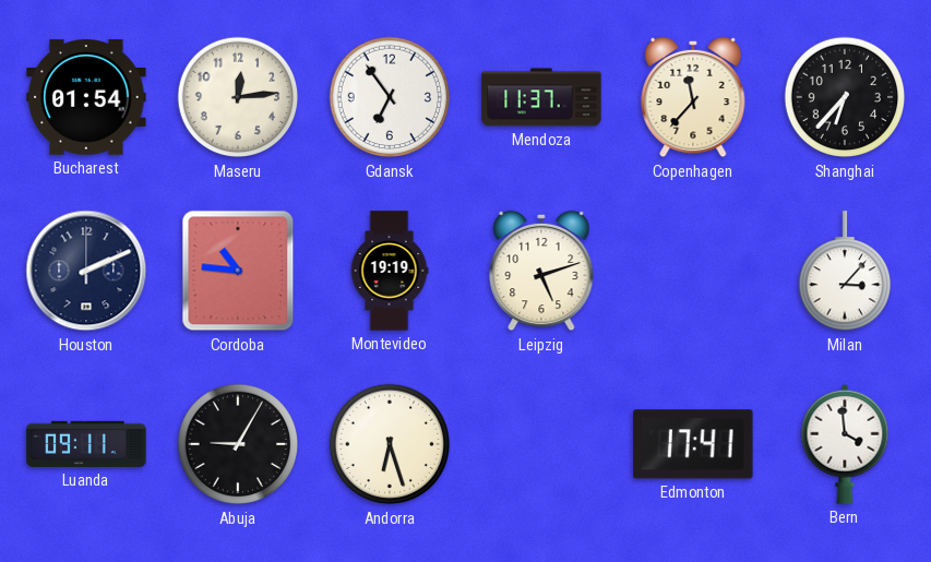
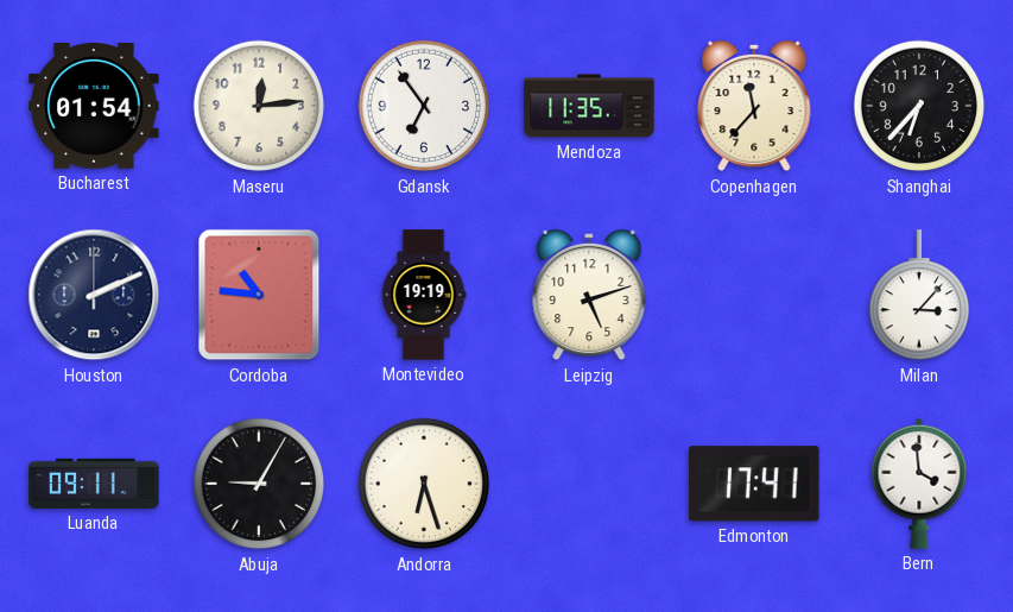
Mendoza: 11:37 -> 11:35
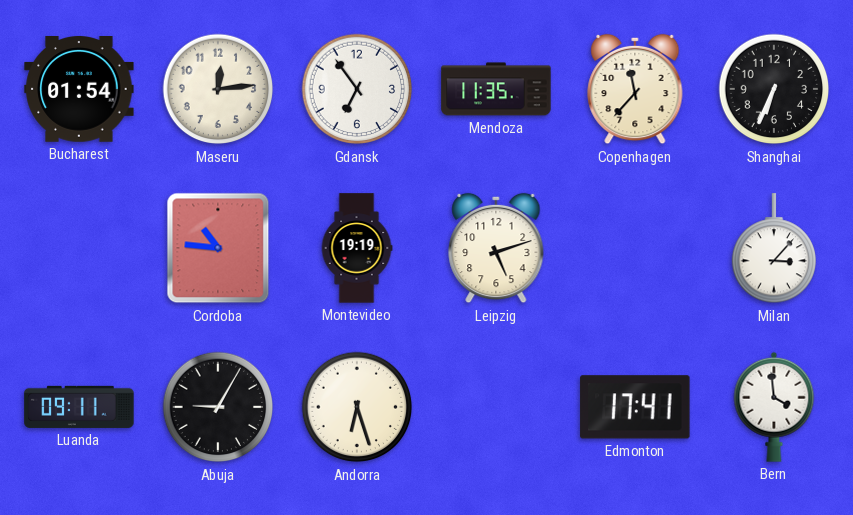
Shanghai: 6:37 -> 6:34
Houston: 2:11 -> none
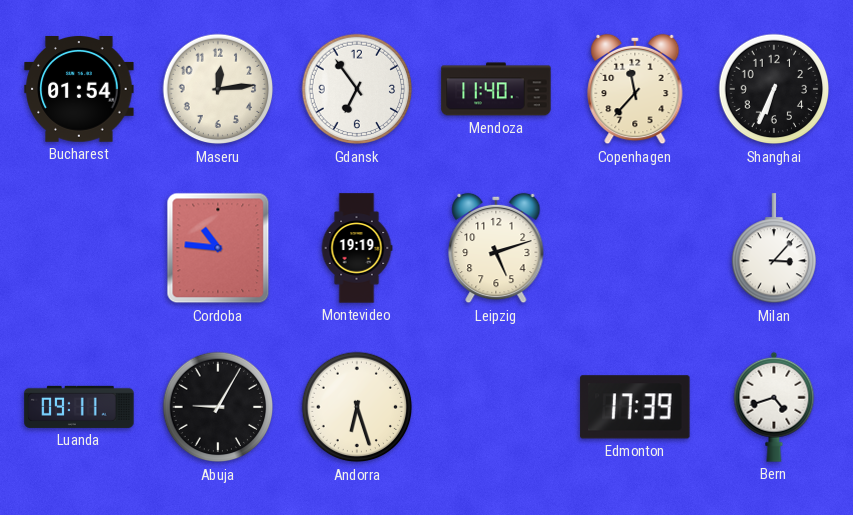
Mendoza: 11:35 -> 11:40
Edmonton: 17:41 -> 17:39
Bern: 3:59 -> 4:42
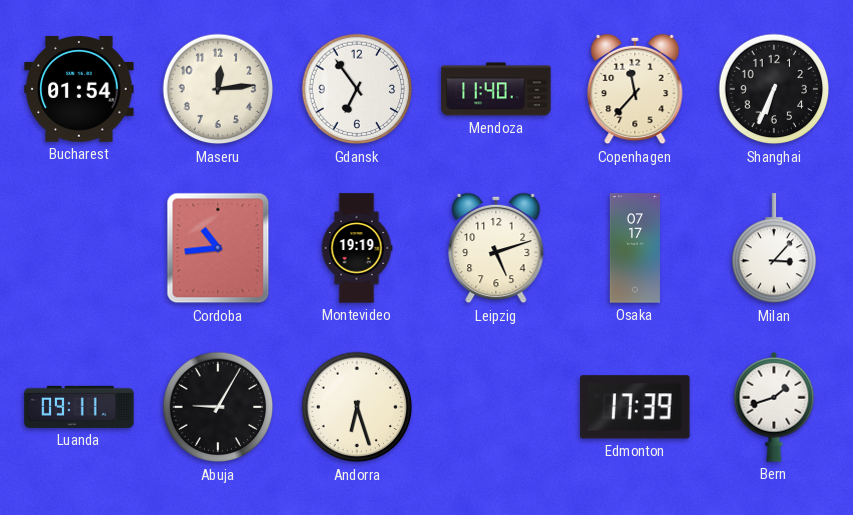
Cordoba: 10:46 -> 10:44
Osaka: none -> 07:17
Bern: 4:42 -> 1:42
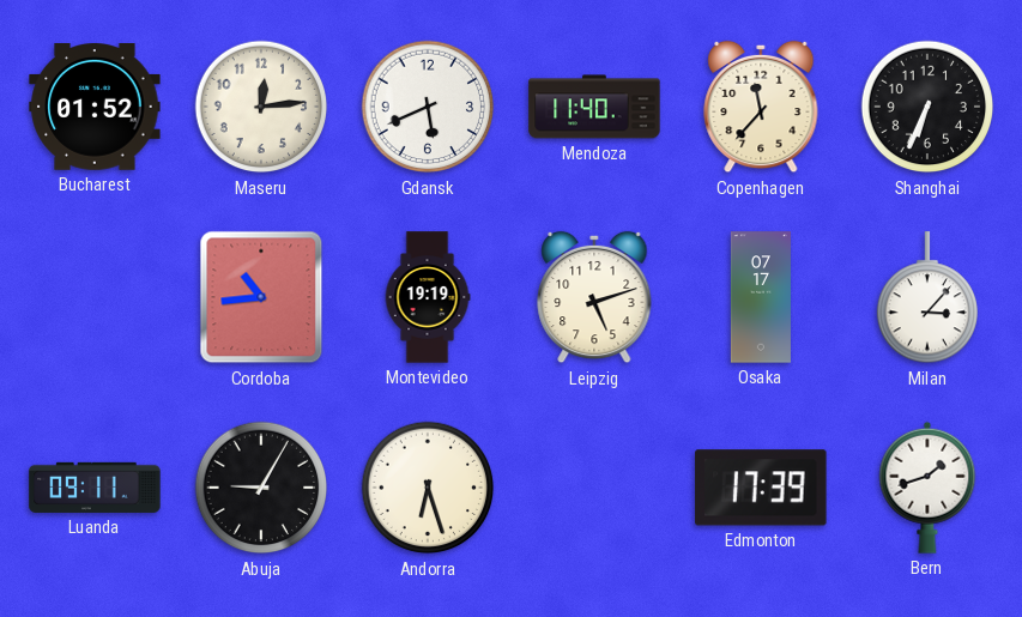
Bucharest: 01:54 -> 01:52
Gdansk: 6:54 -> 5:41
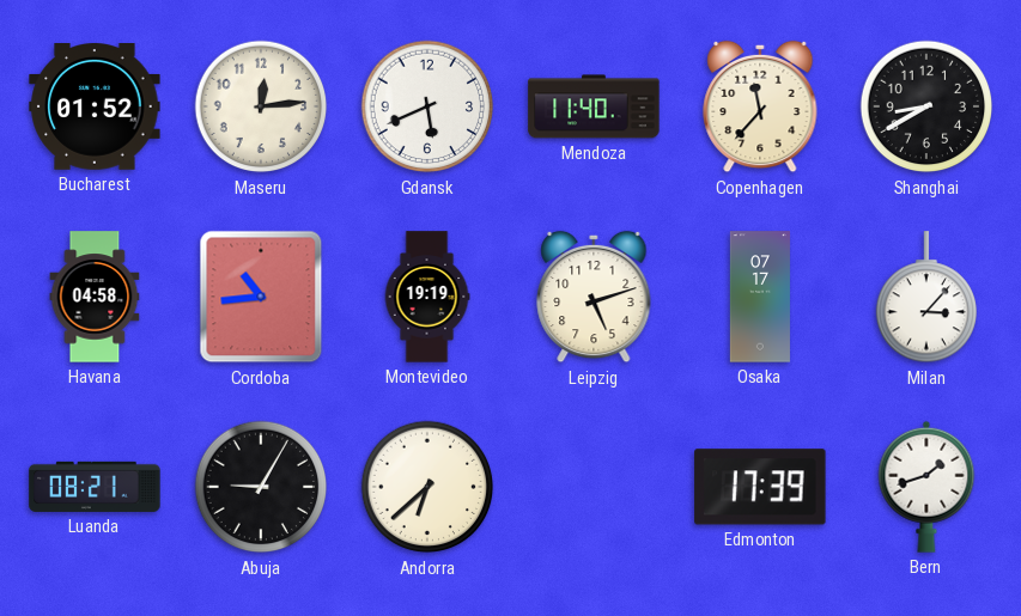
Shanghai: 6:34 -> 8:40
Havana: none -> 04:58
Luanda: 09:11 -> 08:21
Andorra: 6:27 -> 6:38
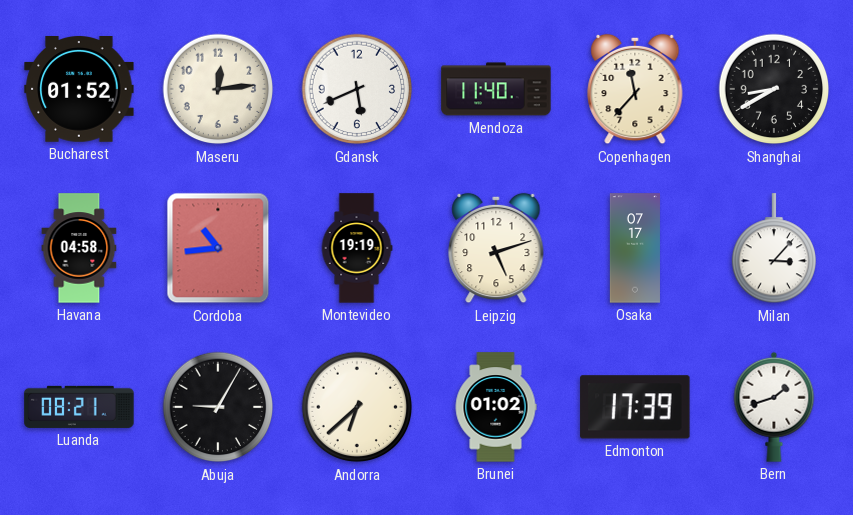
Brunei: none -> 01:02
